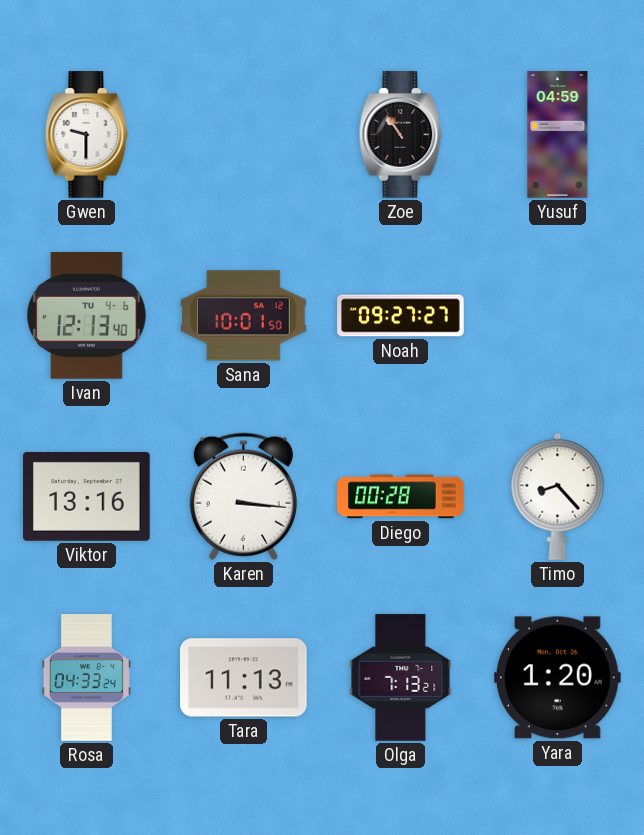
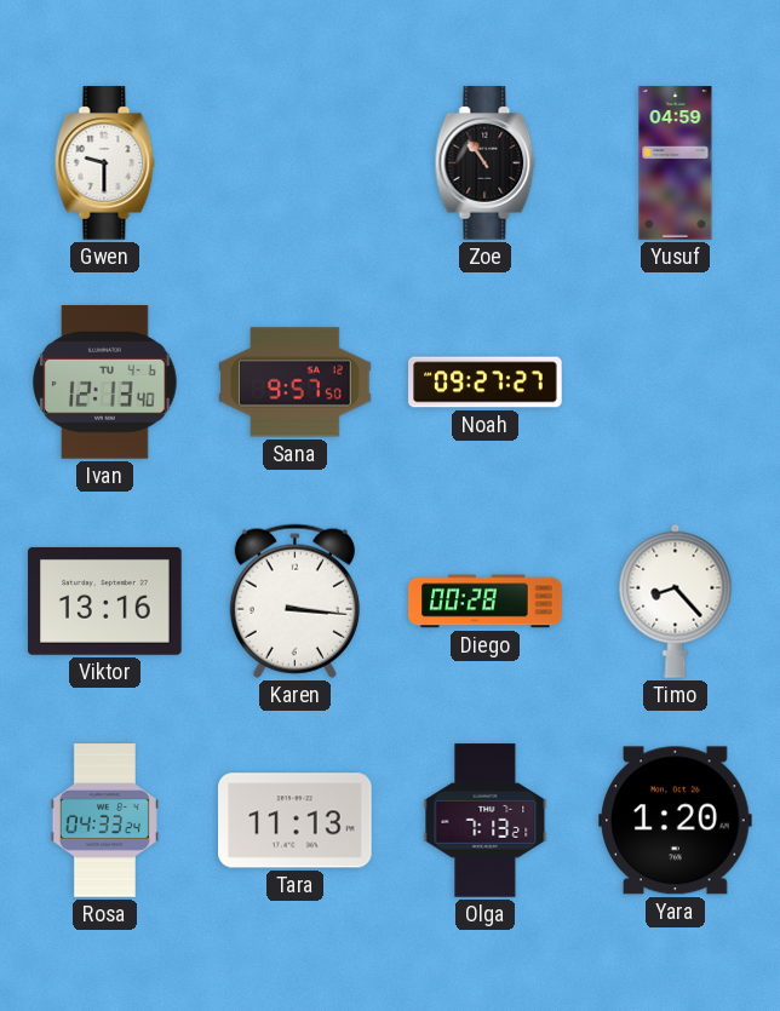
Sana: 10:01 -> 9:57
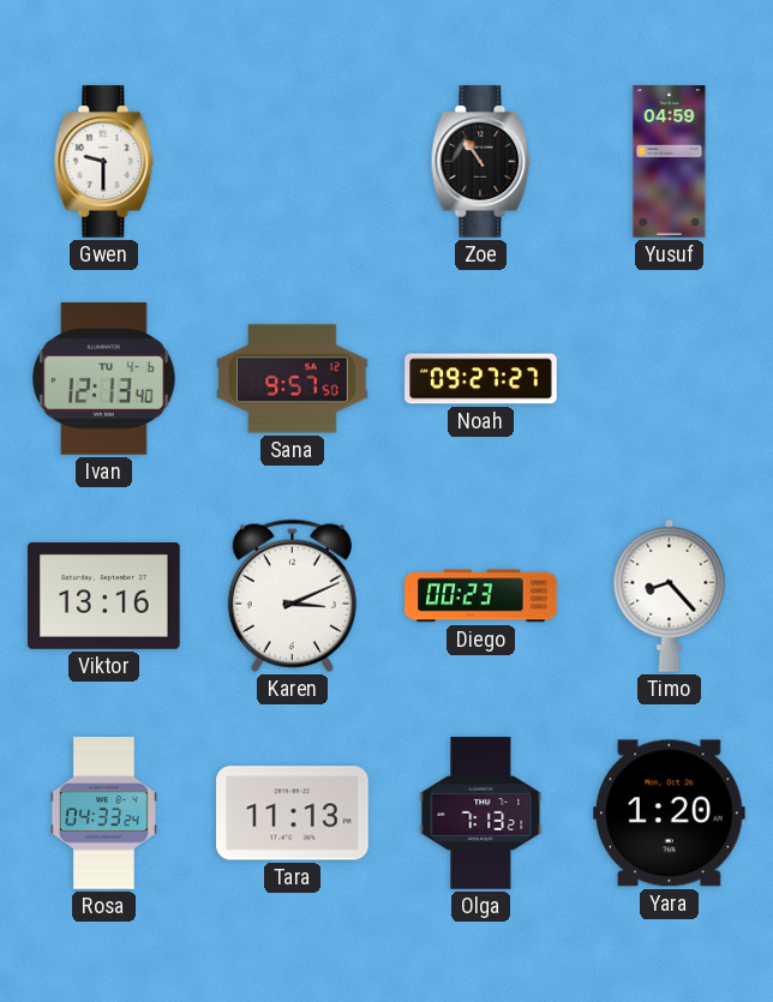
Karen: 3:16 -> 3:11
Diego: 00:28 -> 00:23
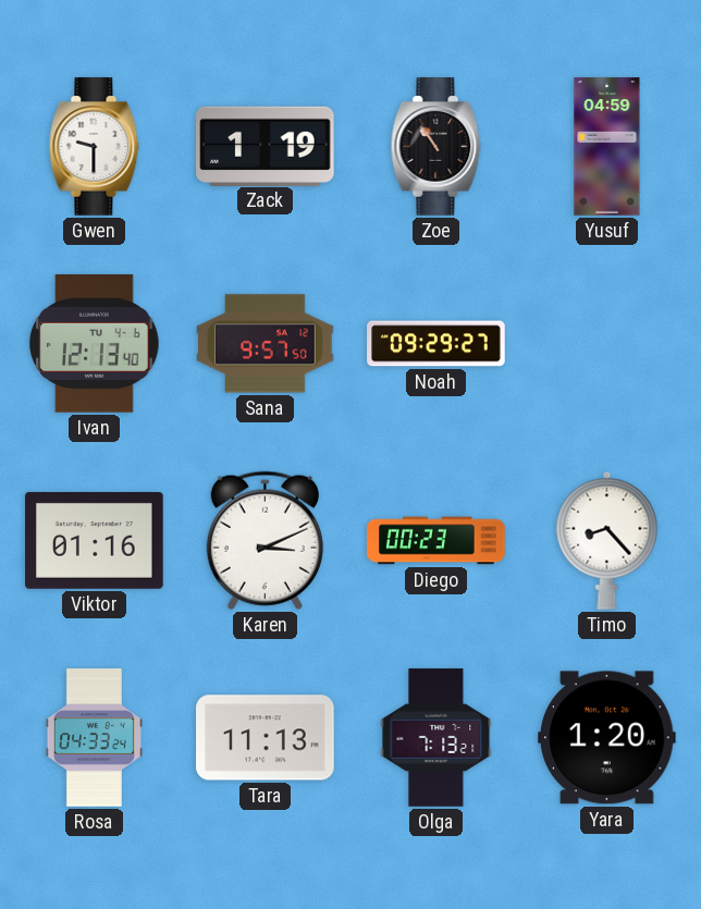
Zack: none -> 1:19
Noah: 09:27 -> 09:29
Viktor: 13:16 -> 01:16
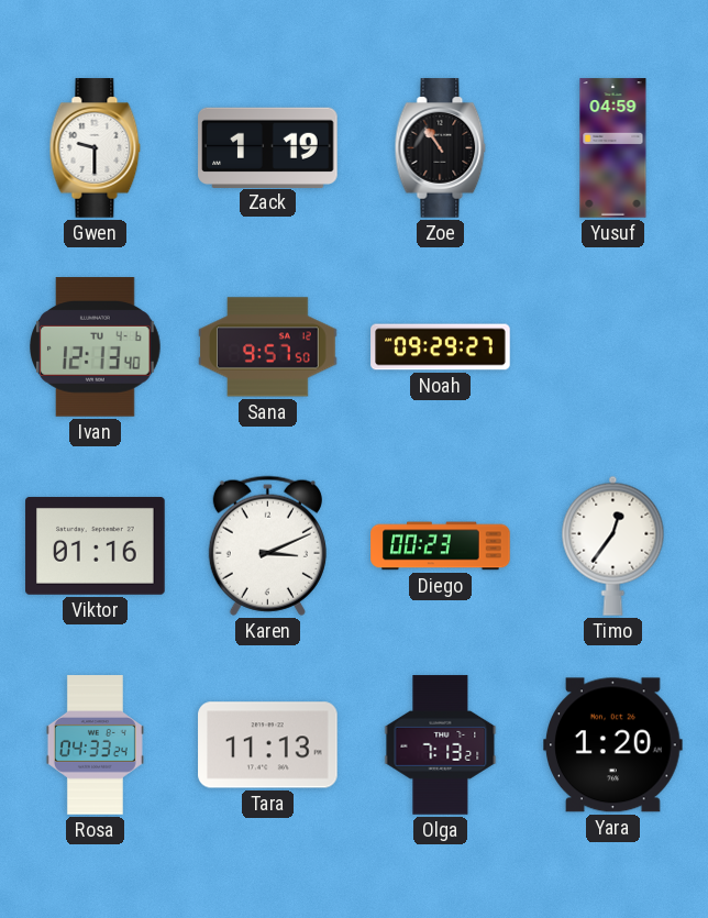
Timo: 8:23 -> 12:36
